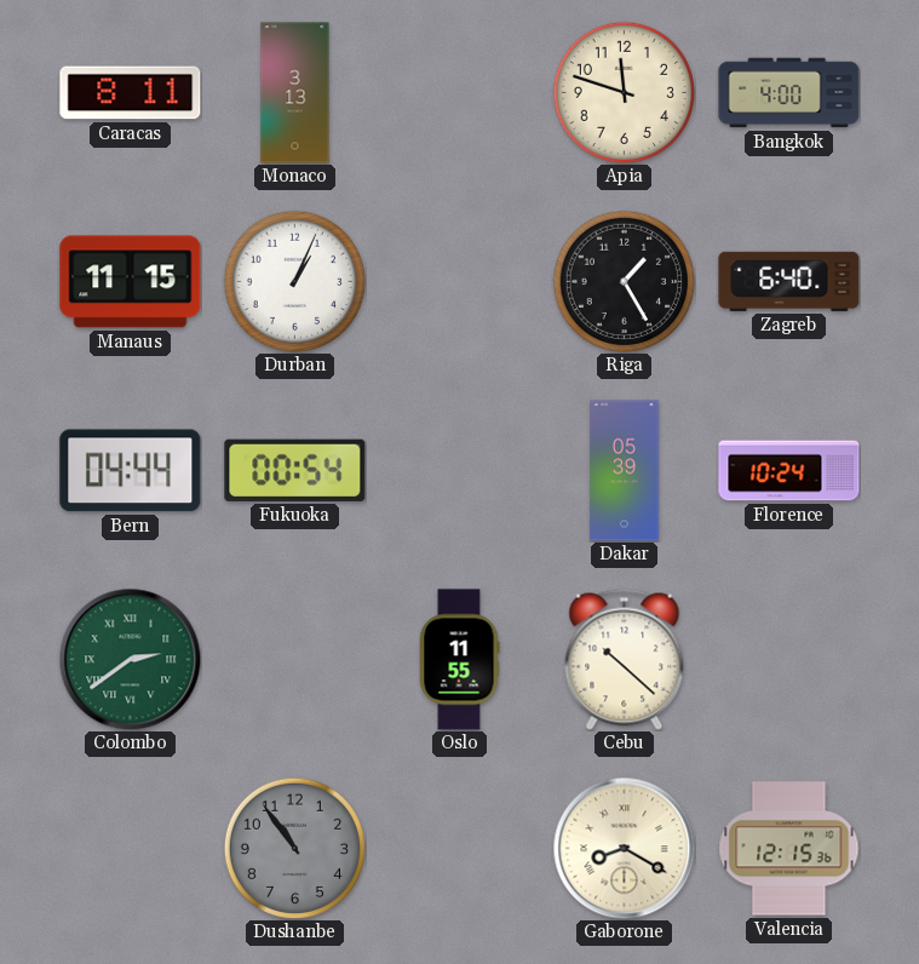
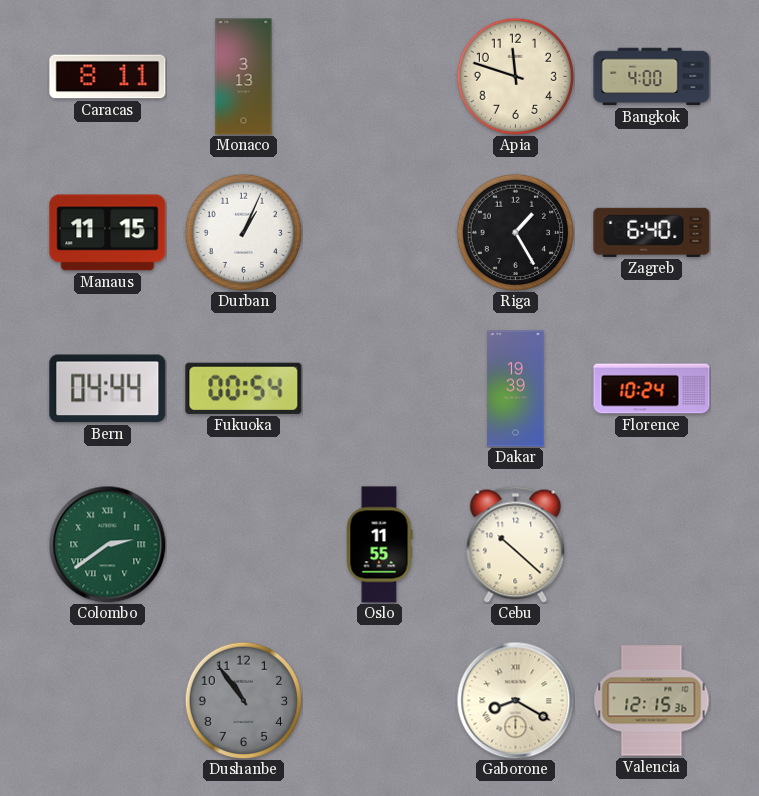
Dakar: 05:39 -> 19:39
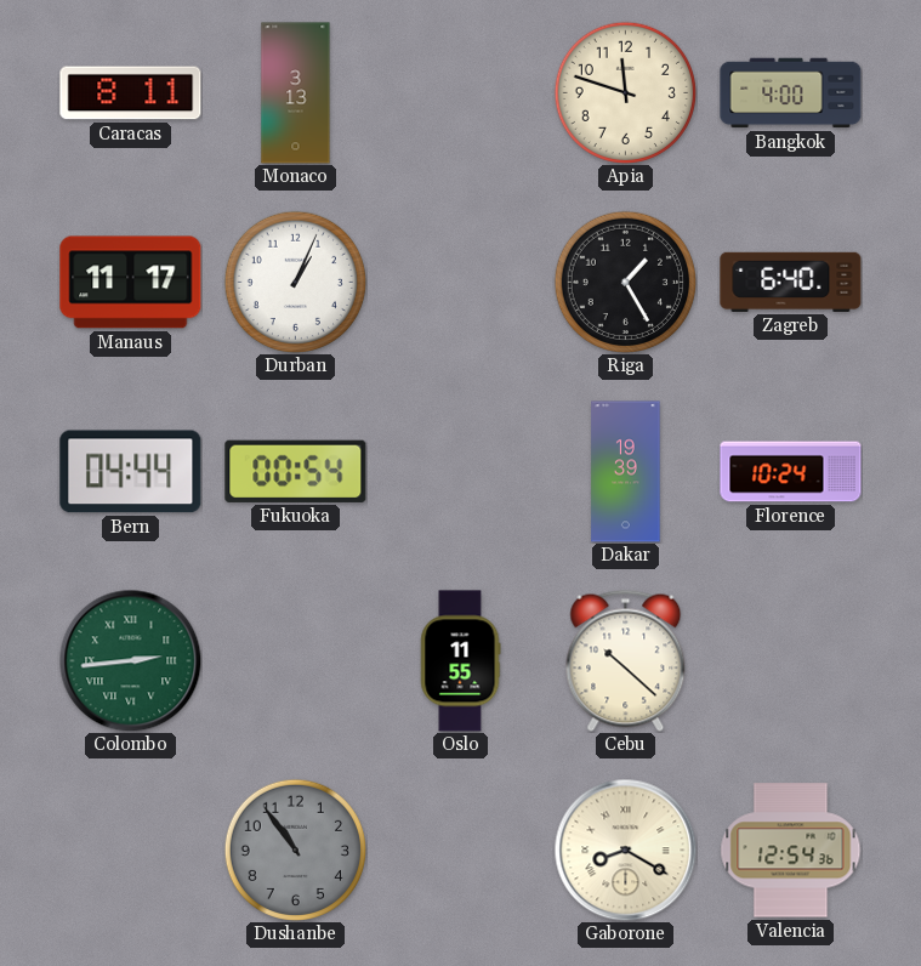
Manaus: 11:15 -> 11:17
Colombo: 2:39 -> 2:44
Valencia: 12:15 -> 12:54
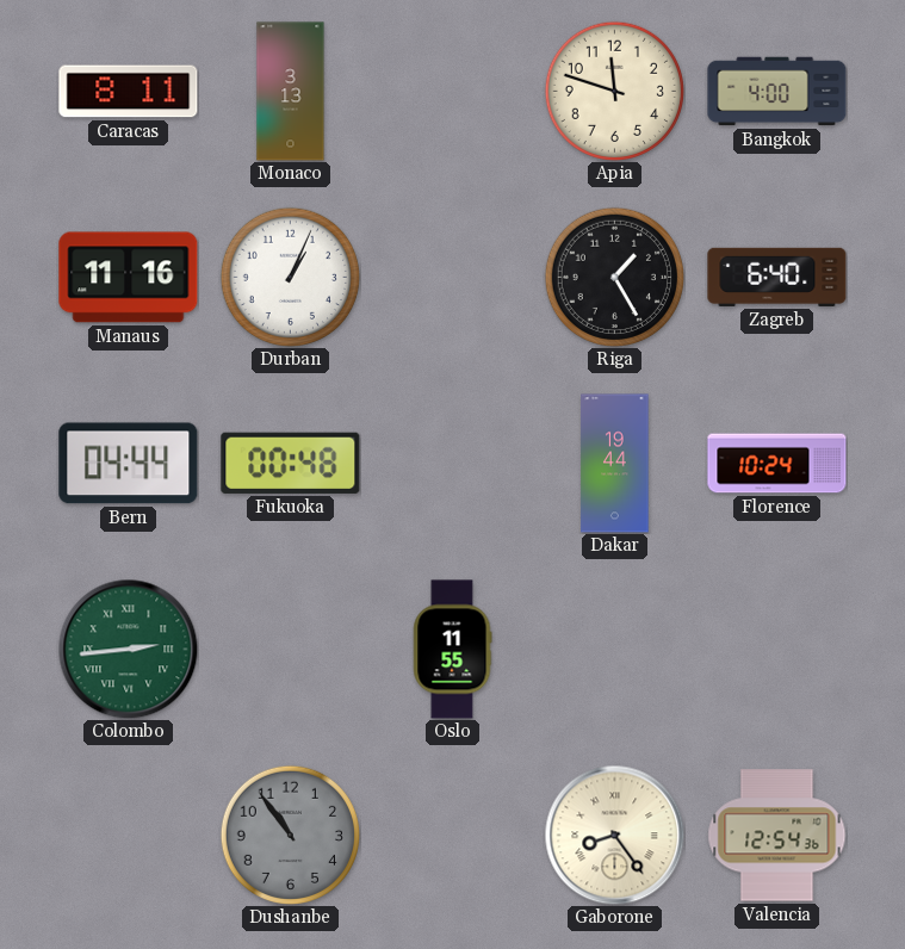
Manaus: 11:17 -> 11:16
Fukuoka: 00:54 -> 00:48
Dakar: 19:39 -> 19:44
Cebu: 10:22 -> none
Gaborone: 8:20 -> 8:24
